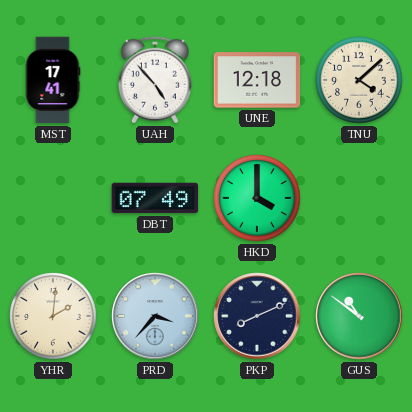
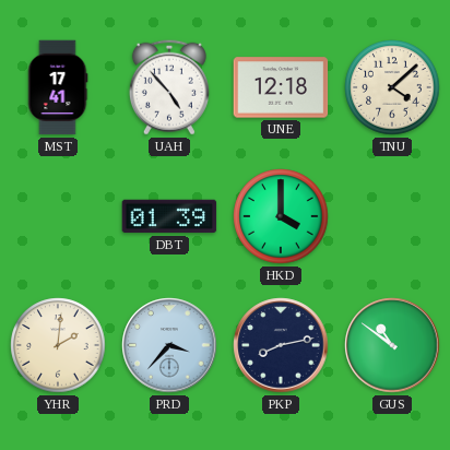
DBT: 07:49 -> 01:39
PKP: 8:11 -> 8:13
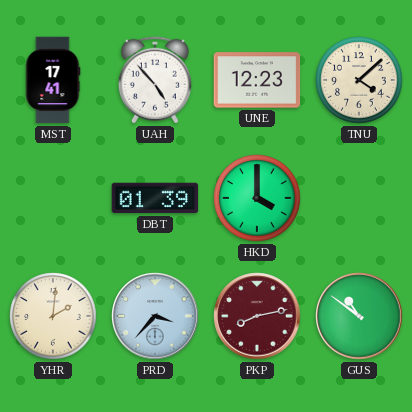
UNE: 12:18 -> 12:23
PKP dial: navy -> burgundy
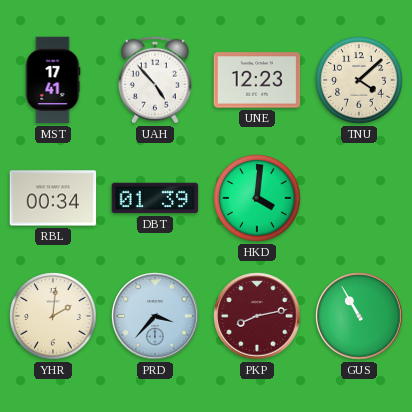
RBL: none -> 00:34
HKD: 4:00 -> 4:01
GUS: 10:51 -> 10:55
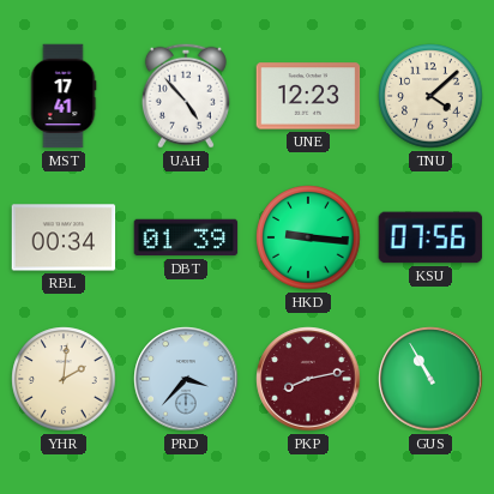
HKD: 4:01 -> 9:16
KSU: none -> 07:56
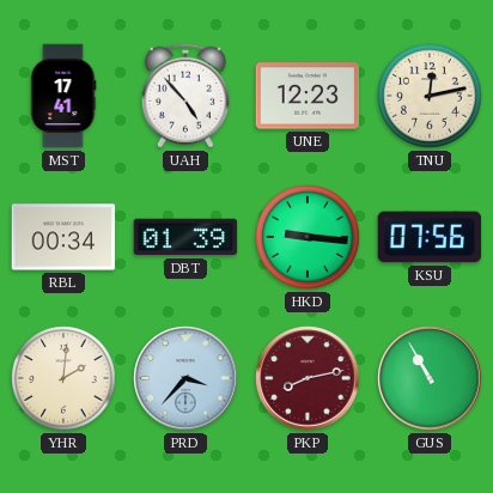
TNU: 4:08 -> 12:13
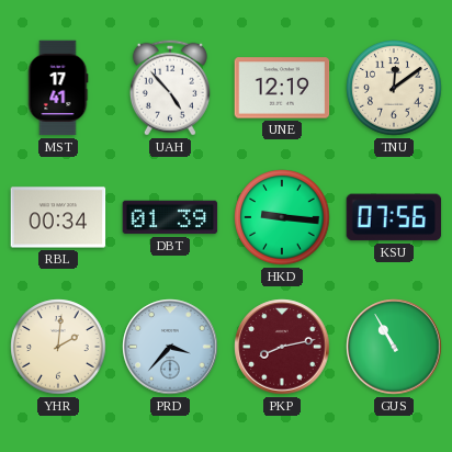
UNE: 12:23 -> 12:19
TNU: 12:13 -> 12:09
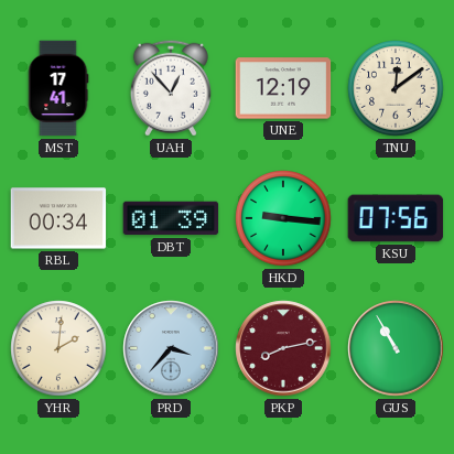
UAH: 4:53 -> 12:53
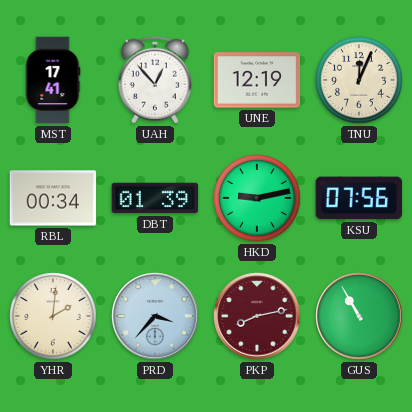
TNU: 12:09 -> 12:04
HKD: 9:16 -> 9:13
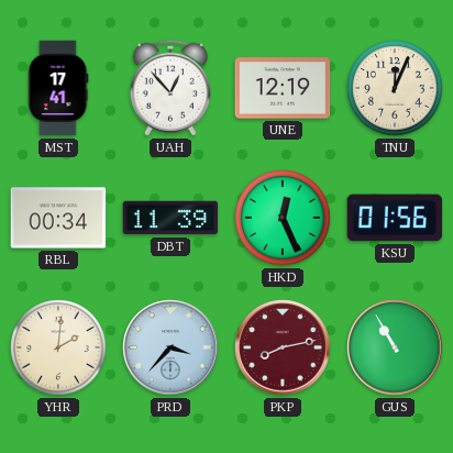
DBT: 01:39 -> 11:39
HKD: 9:13 -> 12:26
KSU: 07:56 -> 01:56
